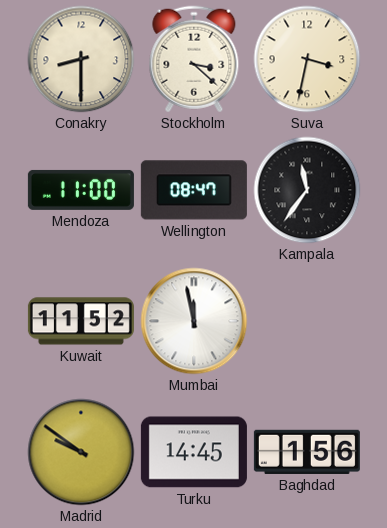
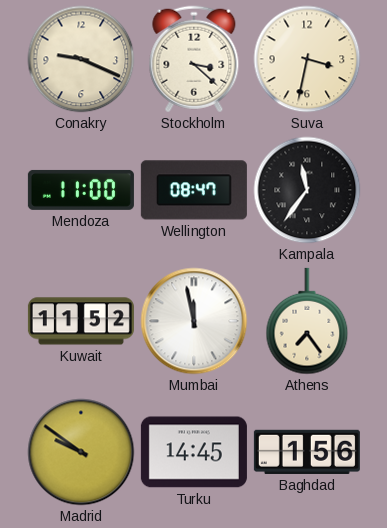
Conakry: 8:30 -> 9:19
Athens: none -> 7:24
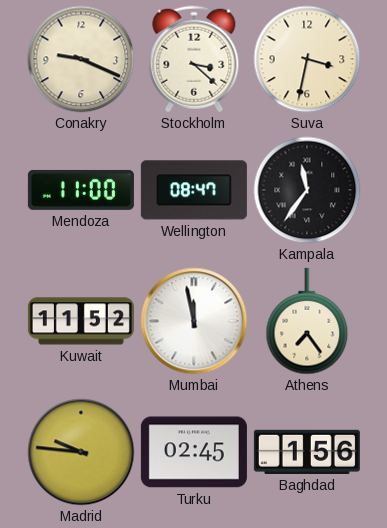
Madrid: 9:51 -> 9:46
Turku: 14:45 -> 02:45
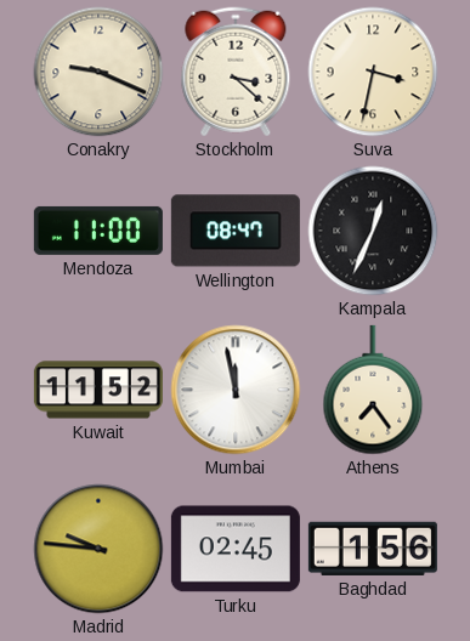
Kampala: 11:36 -> 12:34
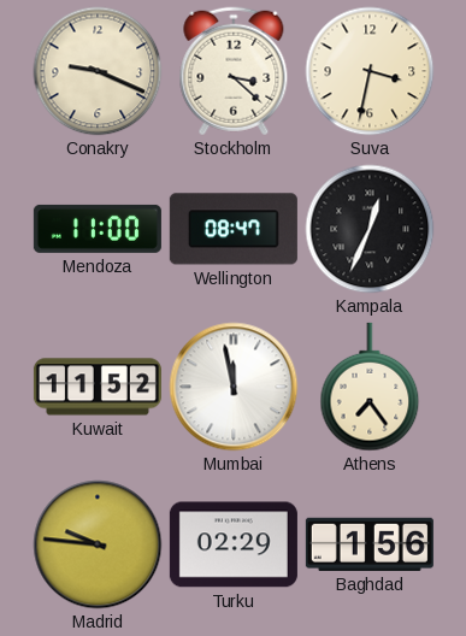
Turku: 02:45 -> 02:29
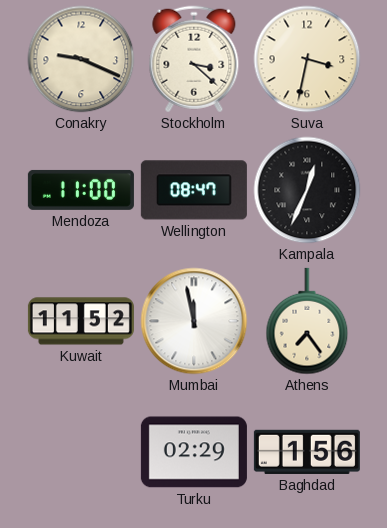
Madrid: 9:46 -> none
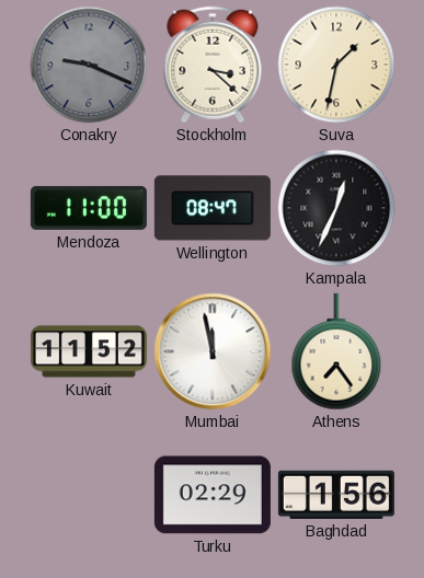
Conakry dial: cream -> grey
Suva: 3:32 -> 1:32
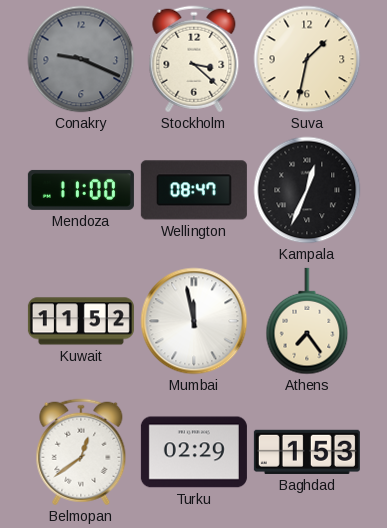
Belmopan: none -> 12:39
Baghdad: 1:56 -> 1:53
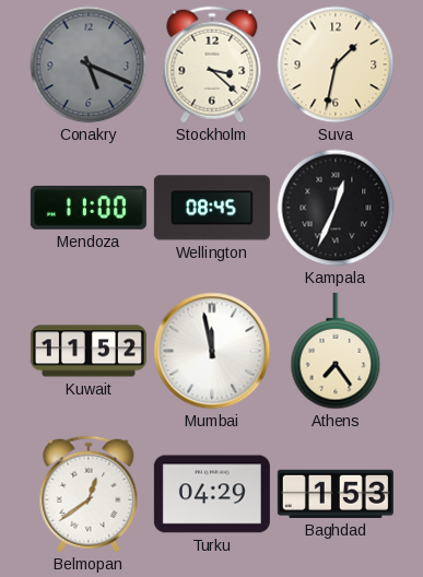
Conakry: 9:19 -> 5:19
Wellington: 08:47 -> 08:45
Turku: 02:29 -> 04:29
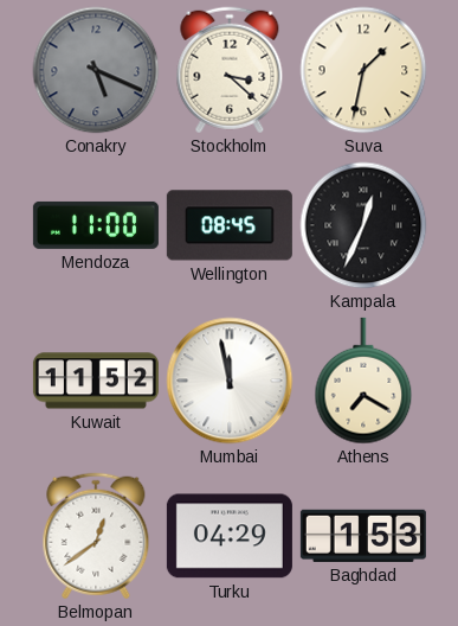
Athens: 7:24 -> 7:20
